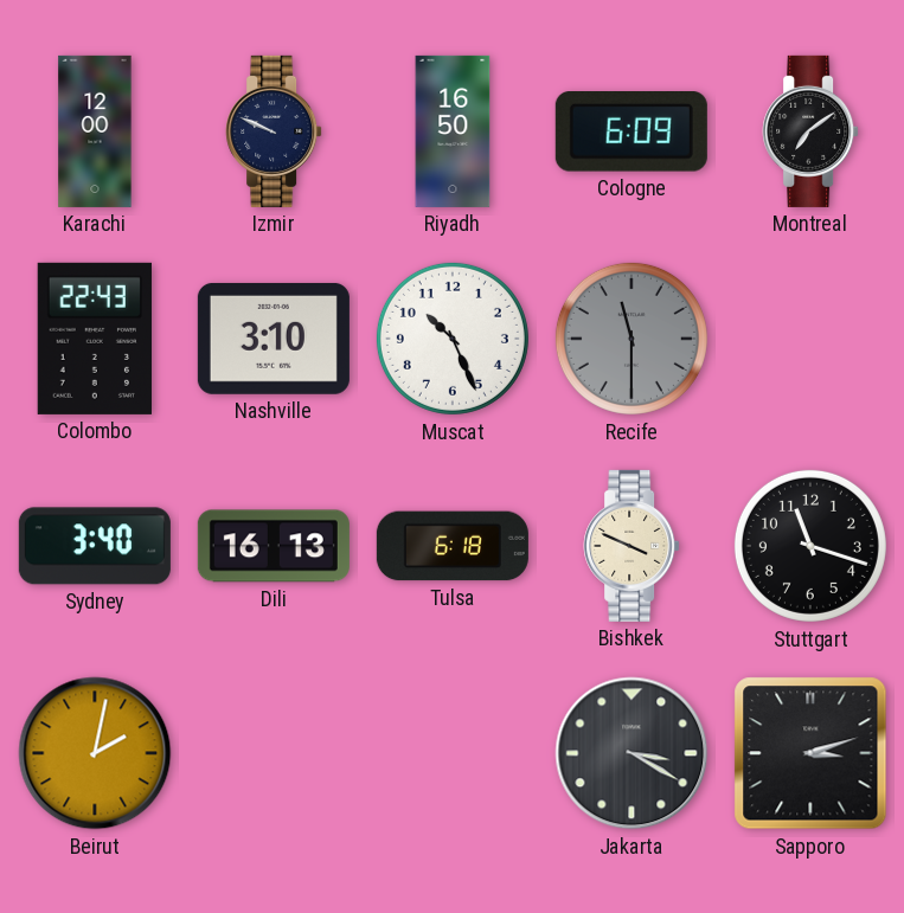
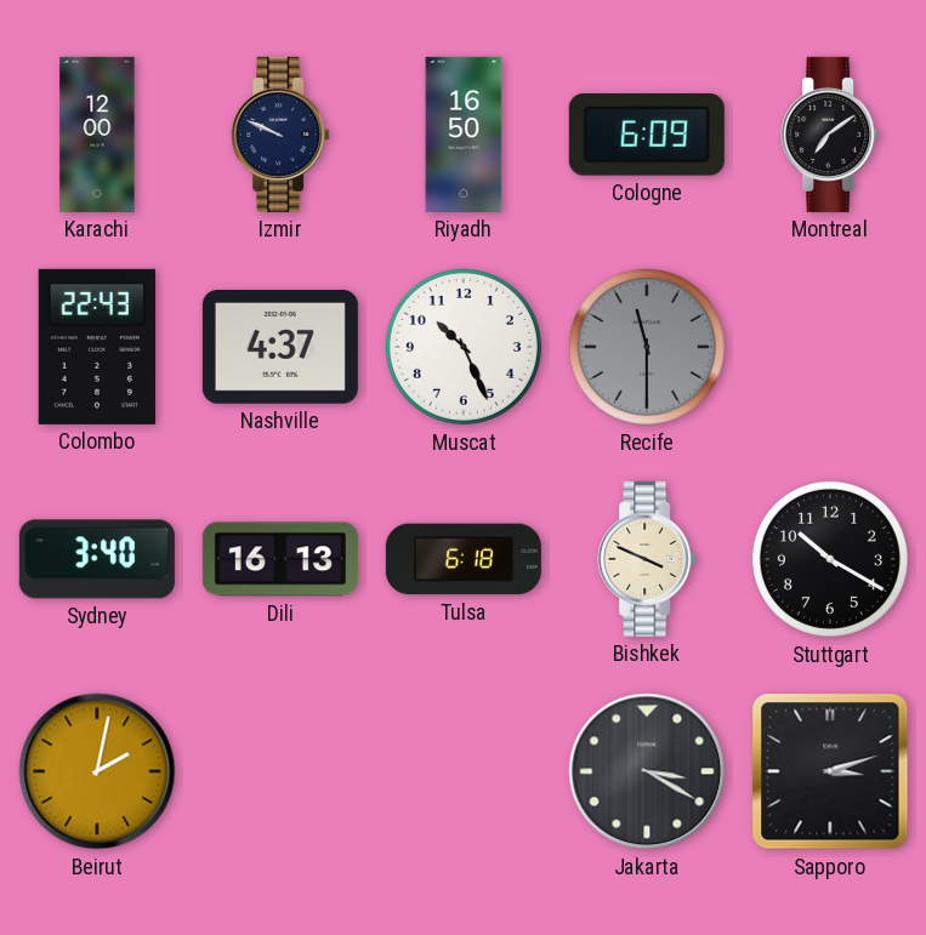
Nashville: 3:10 -> 4:37
Stuttgart: 11:18 -> 10:20
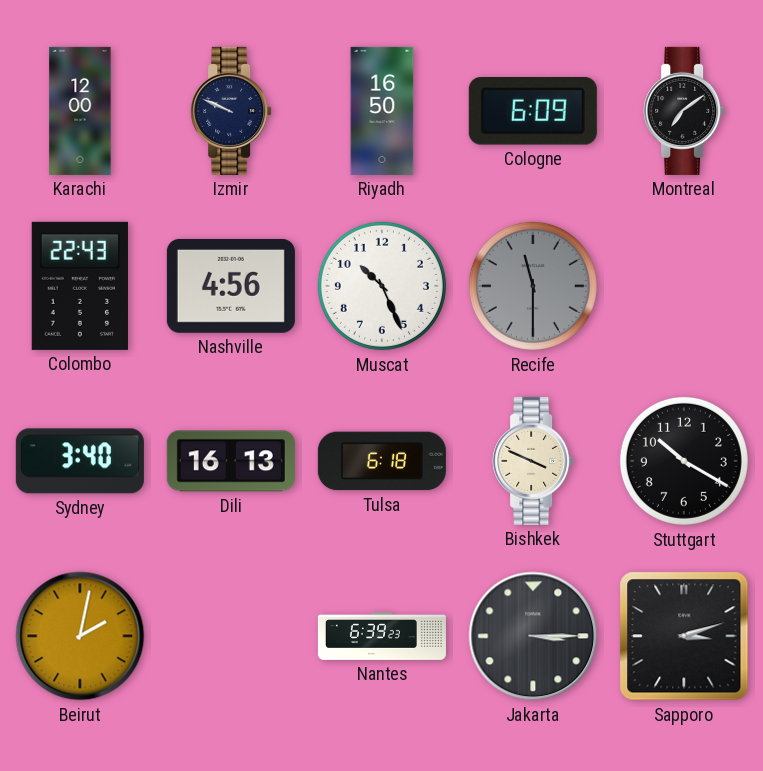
Nashville: 4:37 -> 4:56
Nantes: none -> 6:39
Jakarta: 3:20 -> 3:15
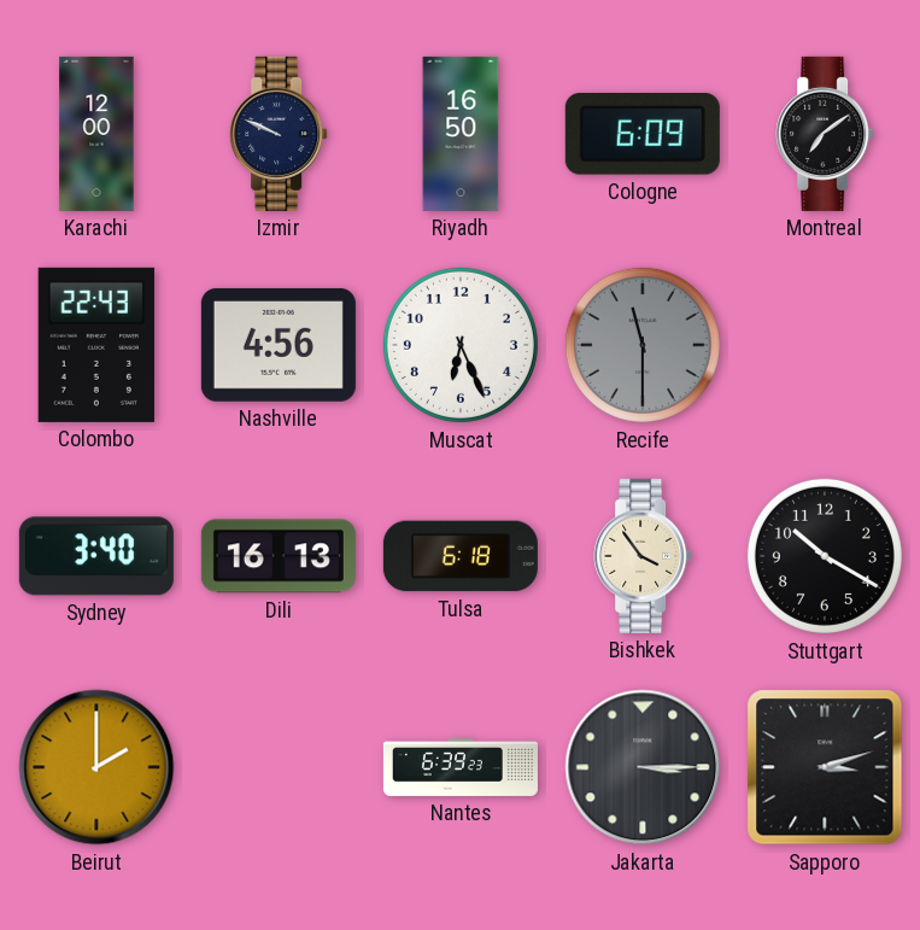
Muscat: 10:26 -> 6:26
Bishkek: 3:49 -> 3:54
Beirut: 2:02 -> 2:00
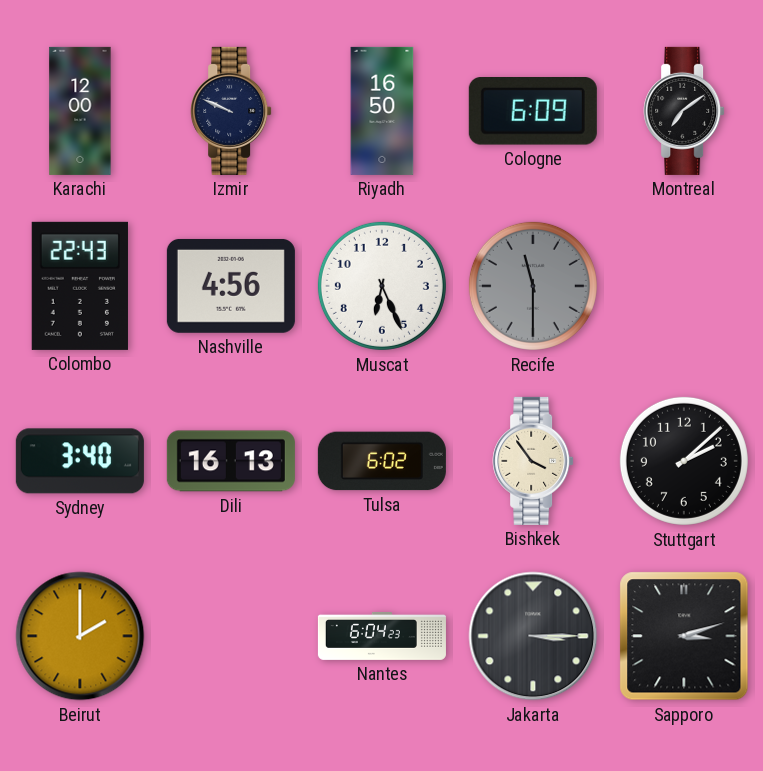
Tulsa: 6:18 -> 6:02
Stuttgart: 10:20 -> 2:08
Nantes: 6:39 -> 6:04
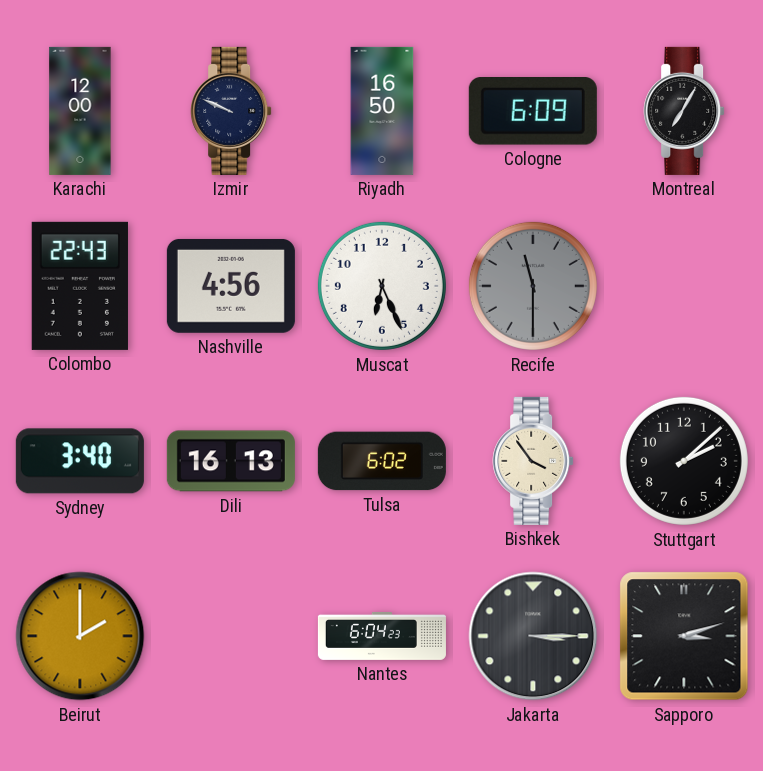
Montreal: 7:09 -> 7:05
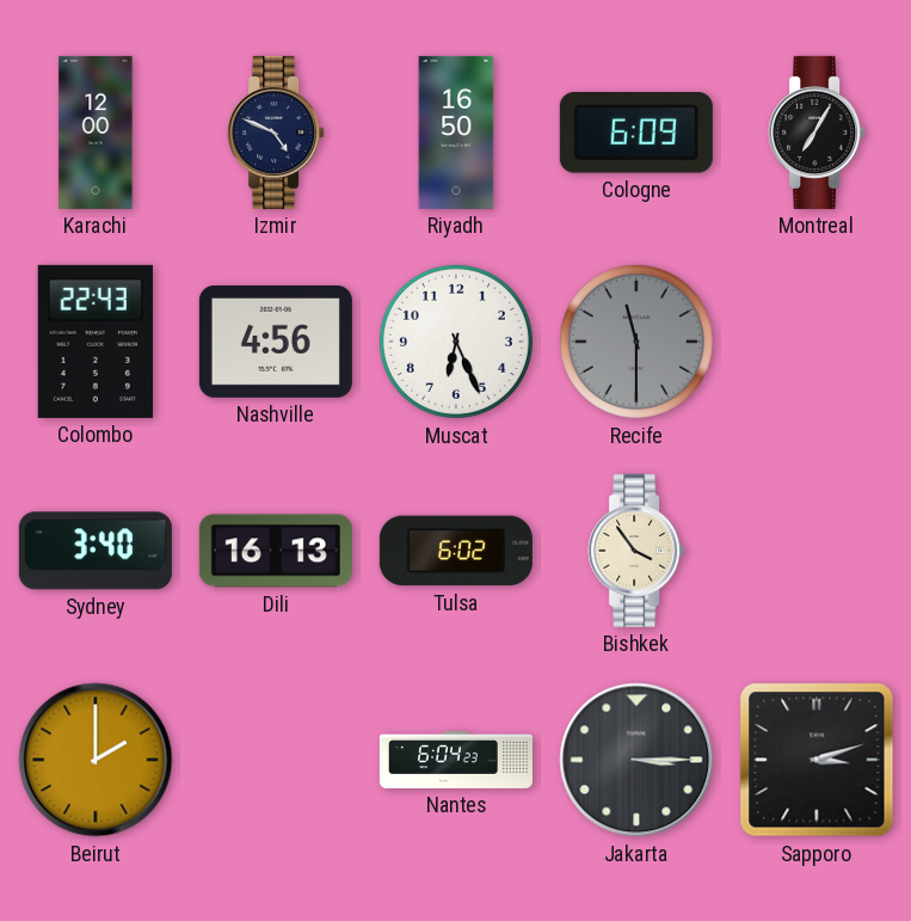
Izmir: 9:49 -> 4:49
Stuttgart: 2:08 -> none
